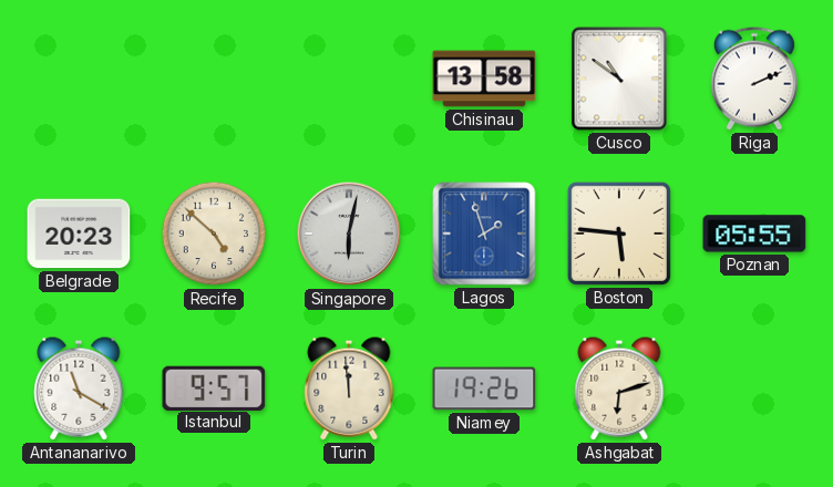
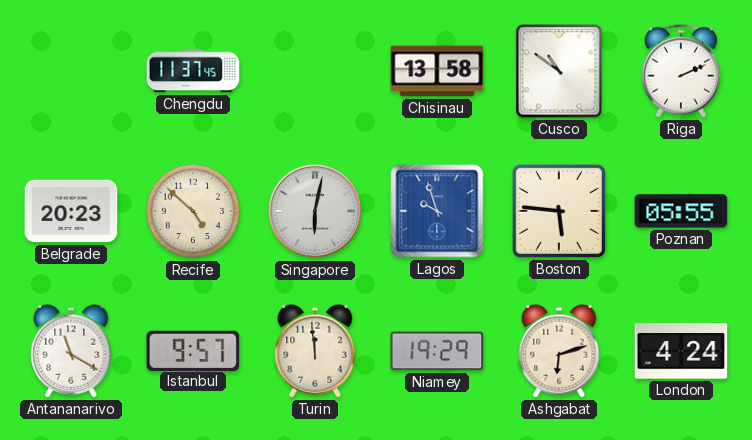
Chengdu: none -> 11:37
Lagos: 1:57 -> 9:57
Niamey: 19:26 -> 19:29
London: none -> 4:24
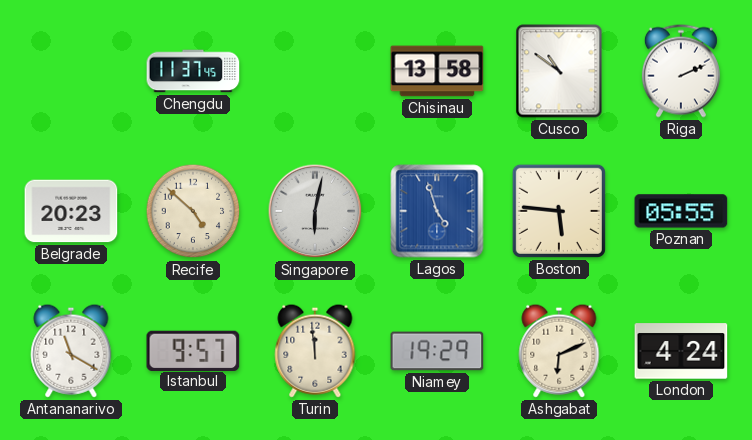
Lagos: 9:57 -> 4:57
Ashgabat: 6:12 -> 6:11
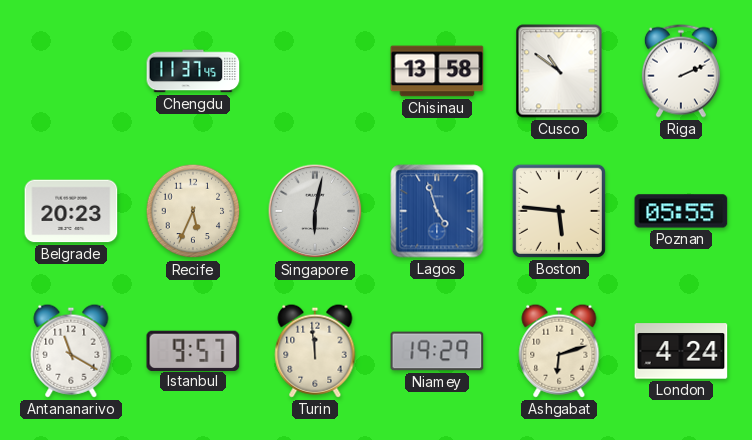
Recife: 4:52 -> 5:34
Ashgabat: 6:11 -> 6:12
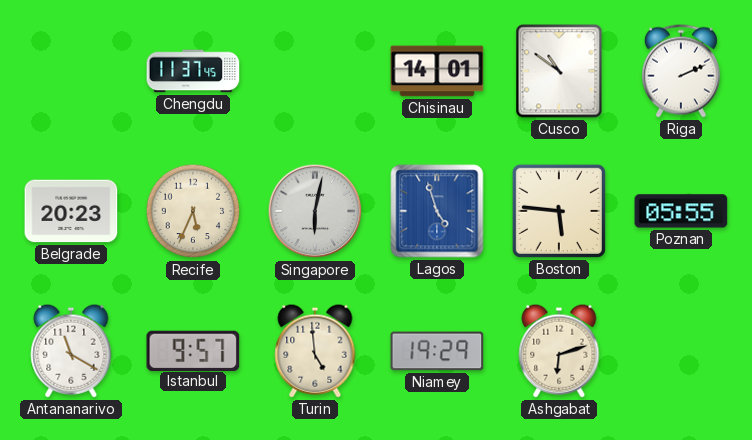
Chisinau: 13:58 -> 14:01
Turin: 11:59 -> 4:59
London: 4:24 -> none
